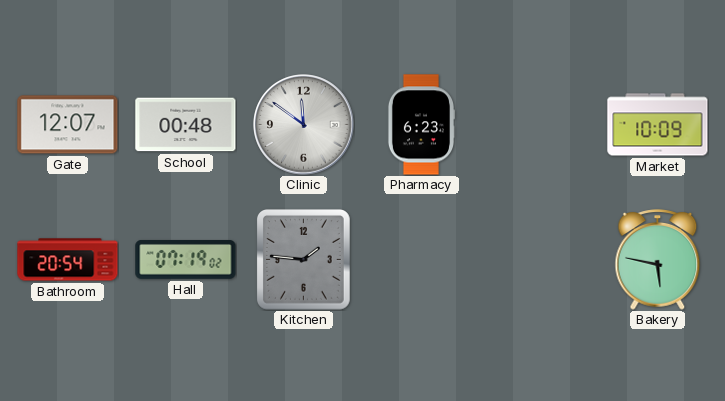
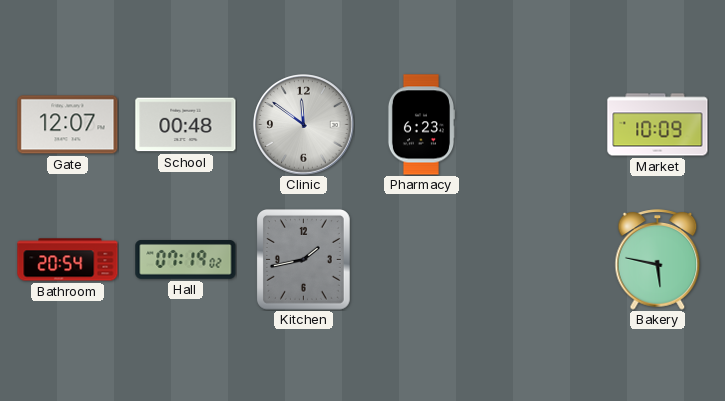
Kitchen: 1:46 -> 1:43
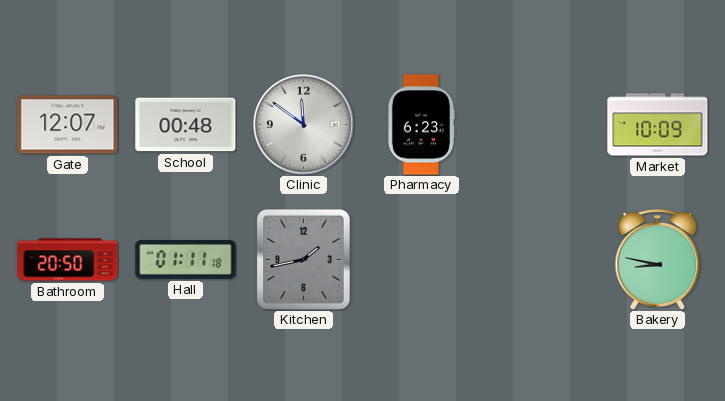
Bathroom: 20:54 -> 20:50
Hall: 07:19 -> 01:11
Bakery: 5:47 -> 8:47
